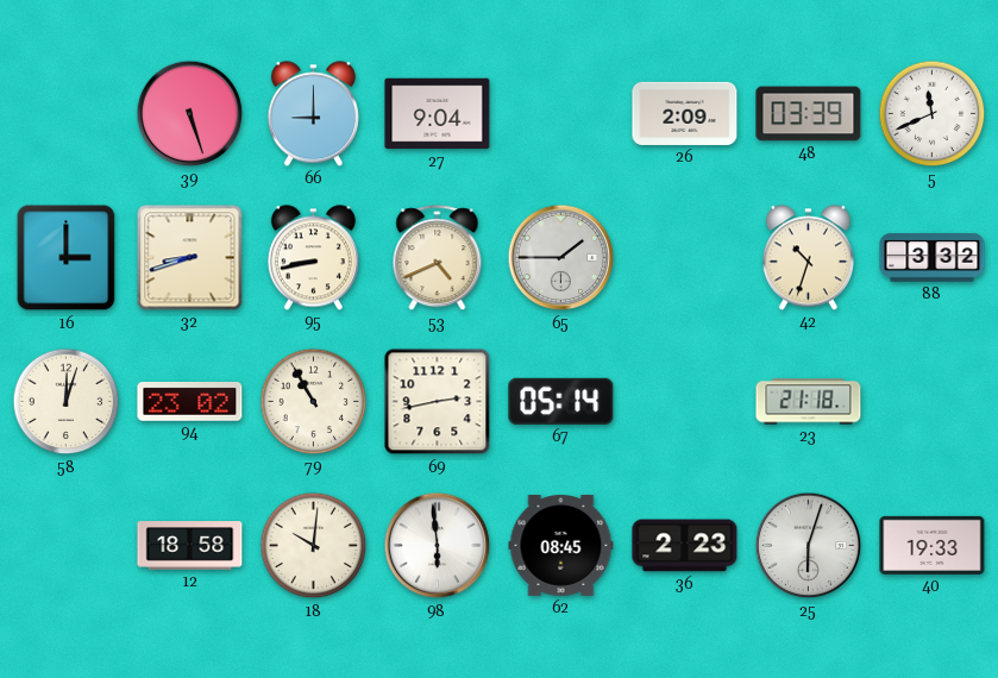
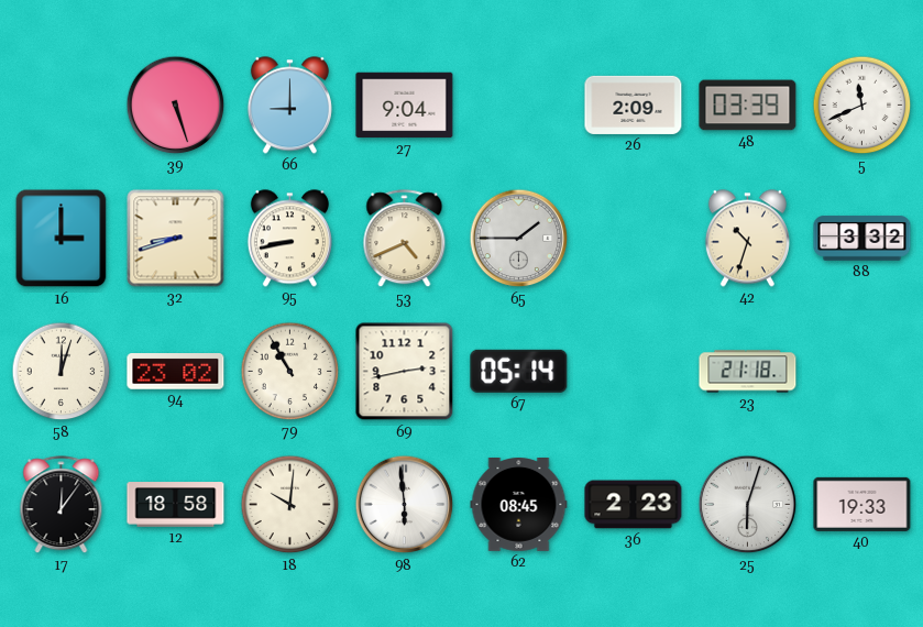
17: none -> 12:06
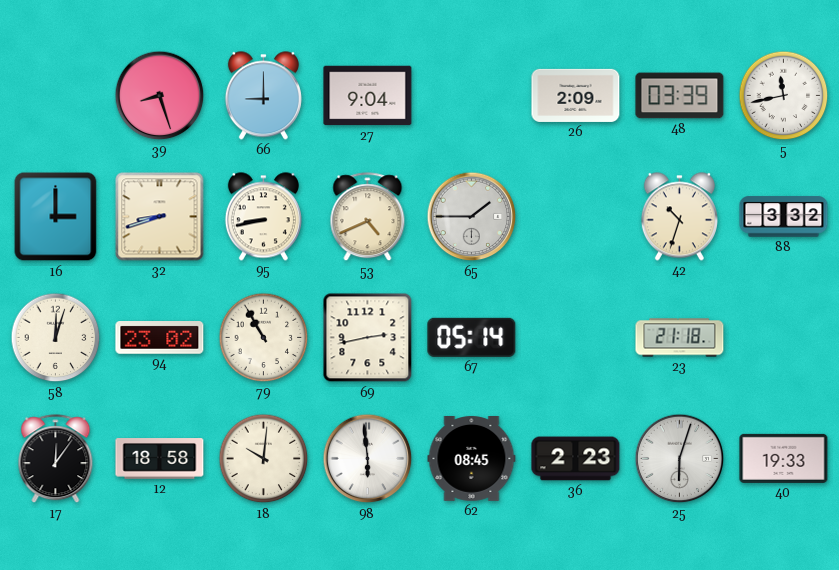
39: 5:27 -> 8:27
5: 11:41 -> 11:43
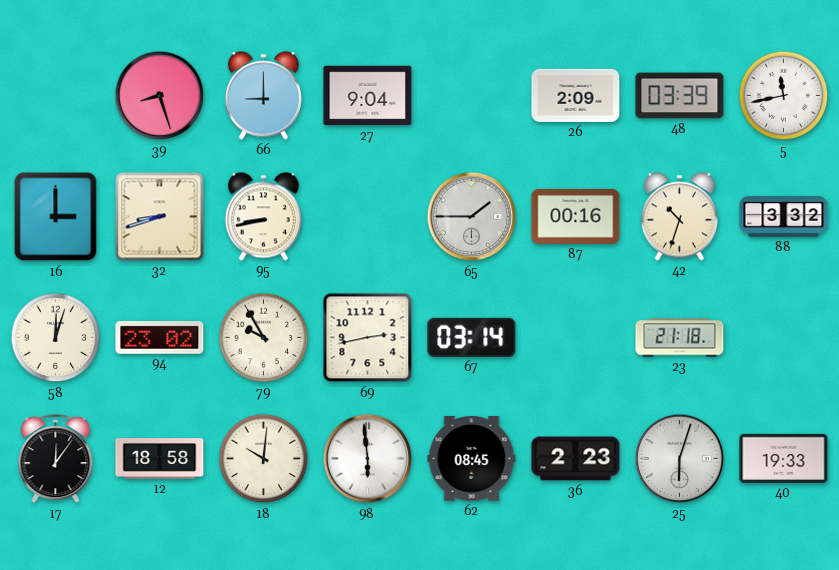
53: 4:41 -> none
87: none -> 00:16
79: 10:55 -> 9:55
67: 05:14 -> 03:14
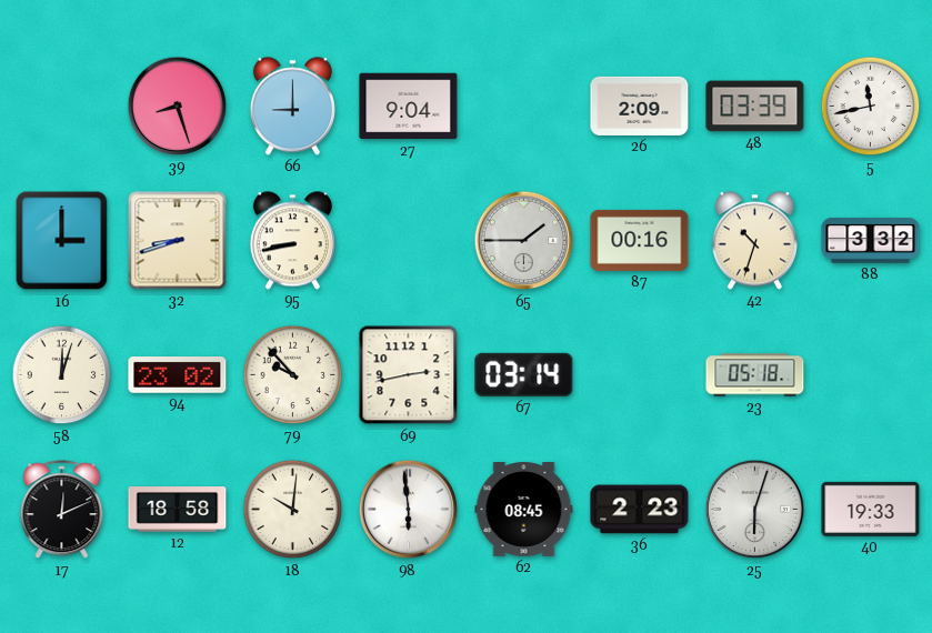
79: 9:55 -> 9:53
23: 21:18 -> 05:18
17: 12:06 -> 12:11
